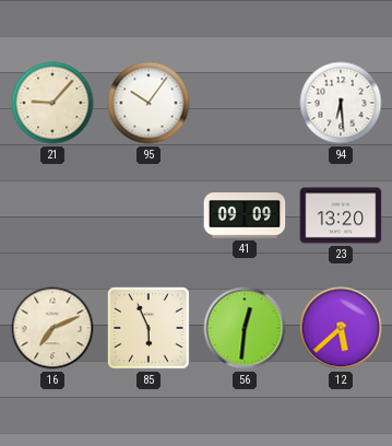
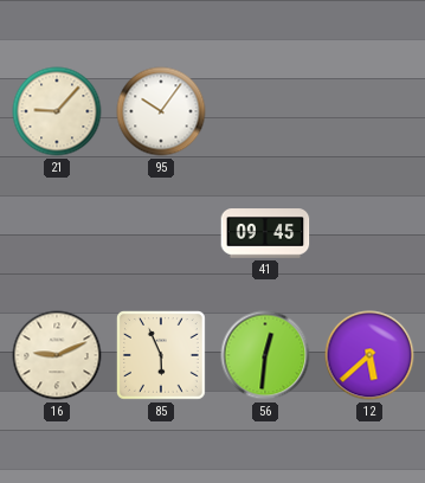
94: 6:29 -> none
41: 09:09 -> 09:45
23: 13:20 -> none
16: 7:11 -> 9:11
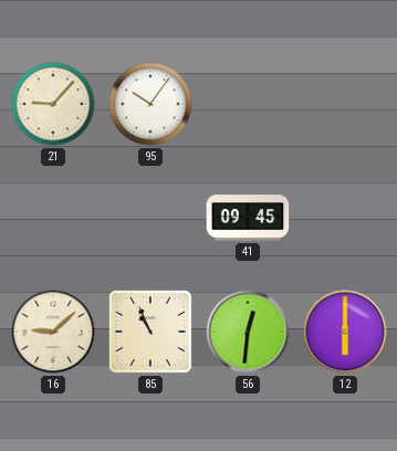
16: 9:11 -> 9:08
85: 5:56 -> 10:56
12: 5:38 -> 6:00
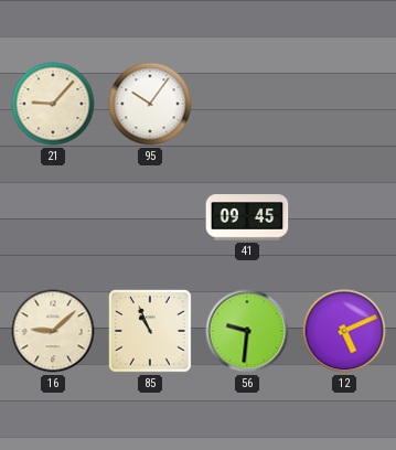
56: 12:31 -> 9:31
12: 6:00 -> 5:11
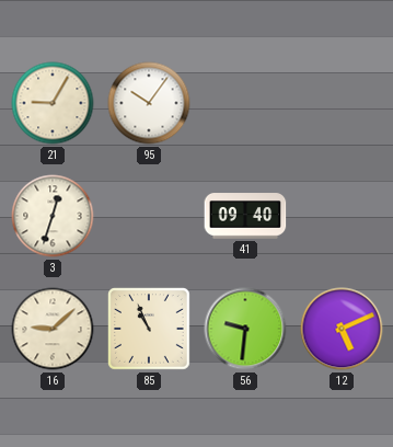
21: 9:07 -> 9:05
3: none -> 12:33
41: 09:45 -> 09:40
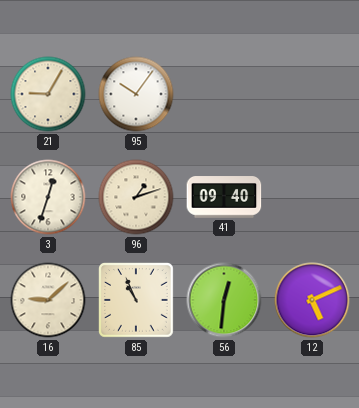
96: none -> 1:12
56: 9:31 -> 12:31
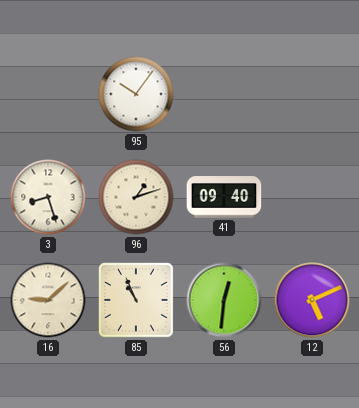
21: 9:05 -> none
3: 12:33 -> 8:27
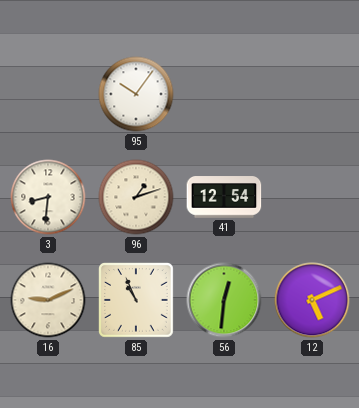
3: 8:27 -> 8:31
41: 09:40 -> 12:54
16: 9:08 -> 9:11
